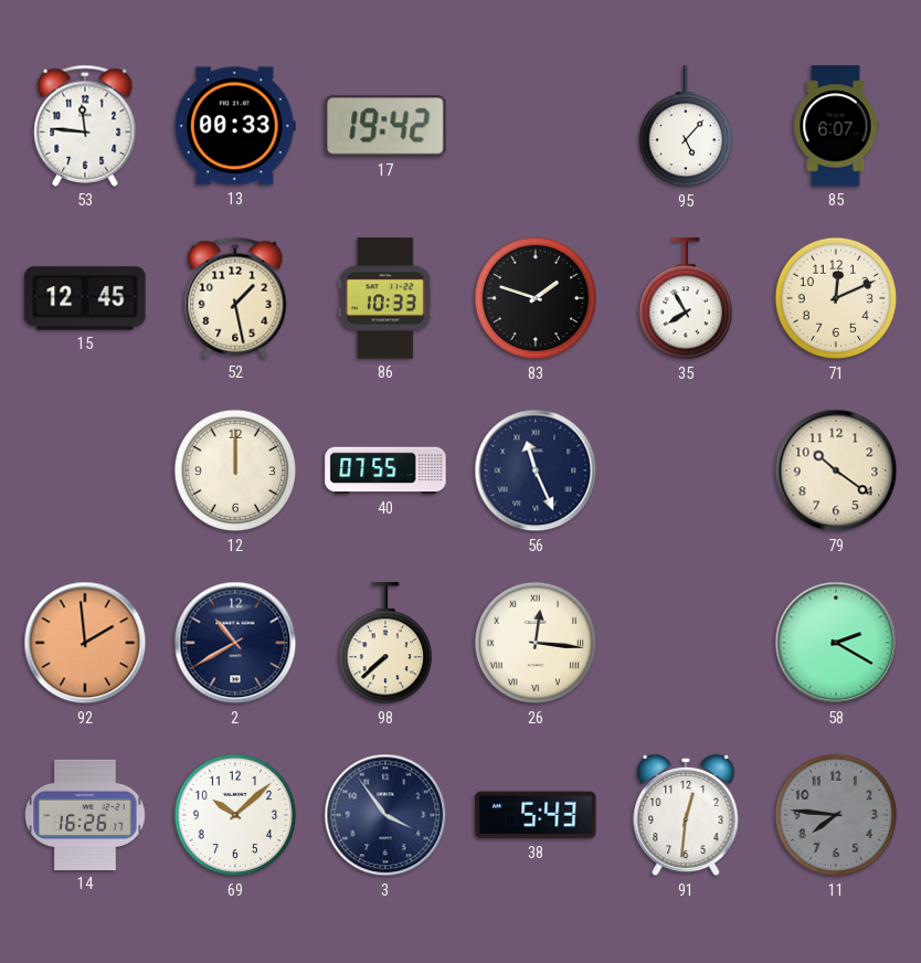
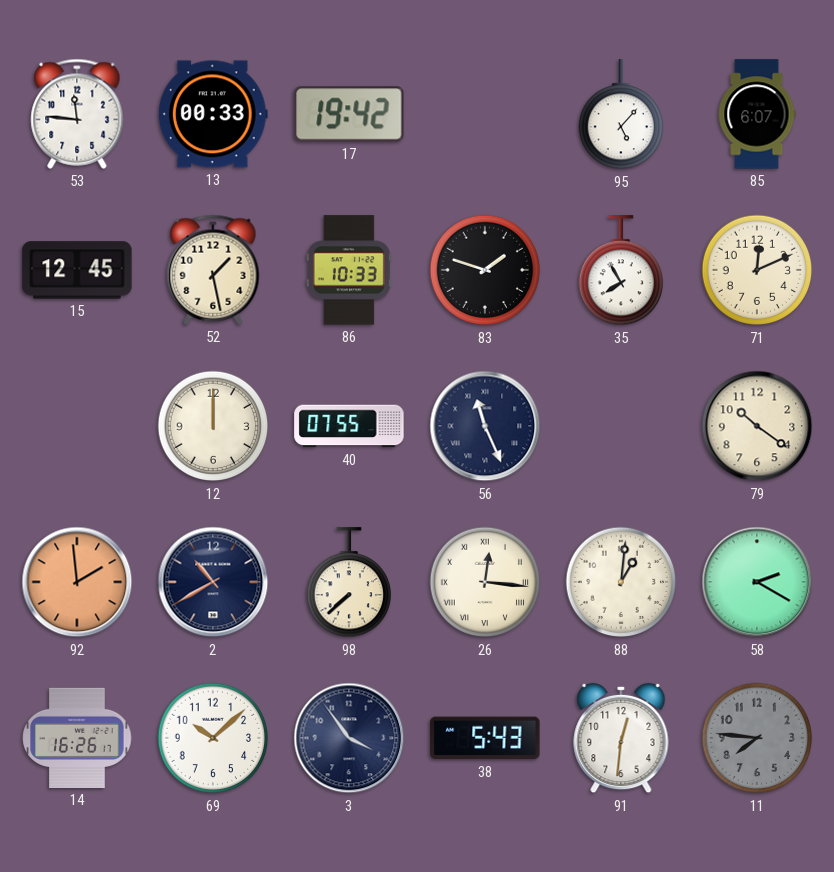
88: none -> 1:01
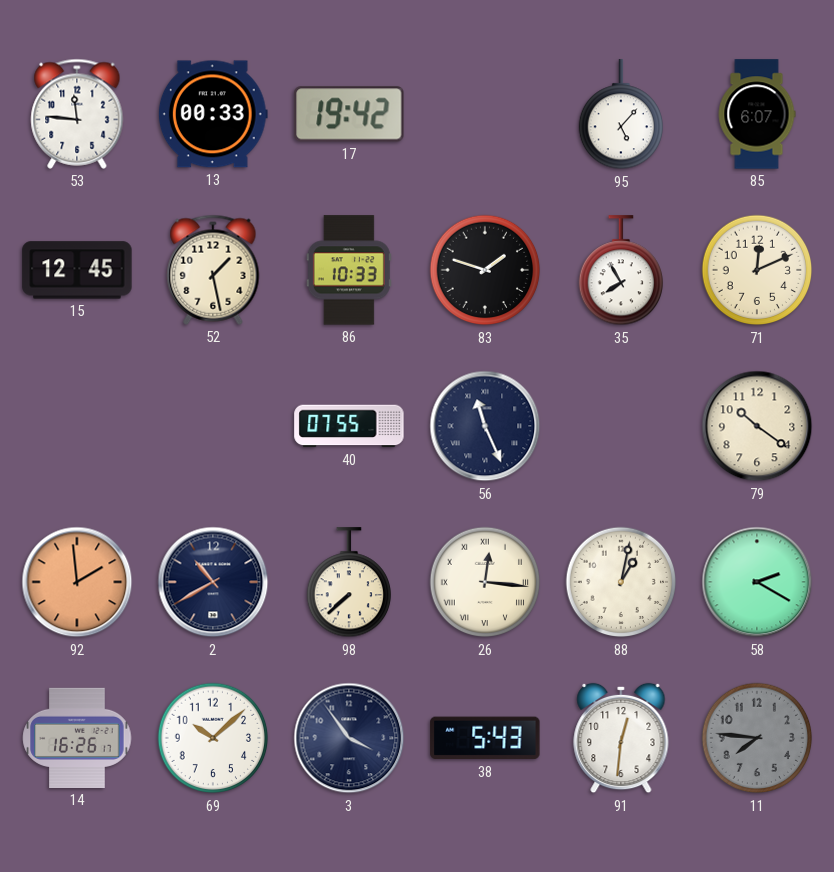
12: 12:00 -> none
88: 1:01 -> 1:02
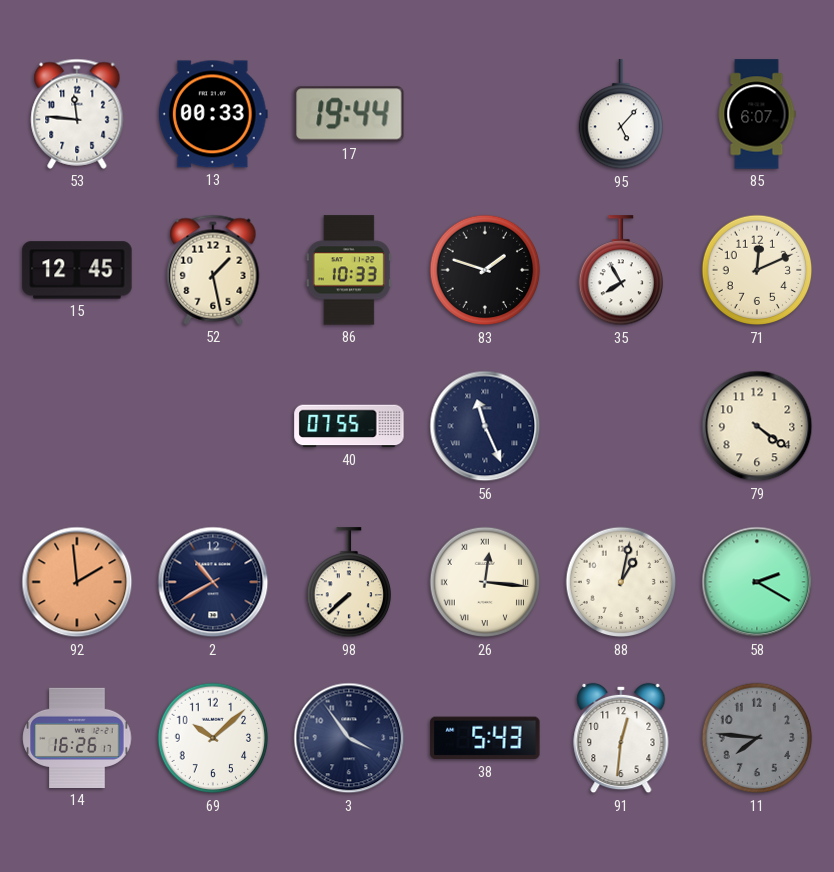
17: 19:42 -> 19:44
79: 10:21 -> 4:21
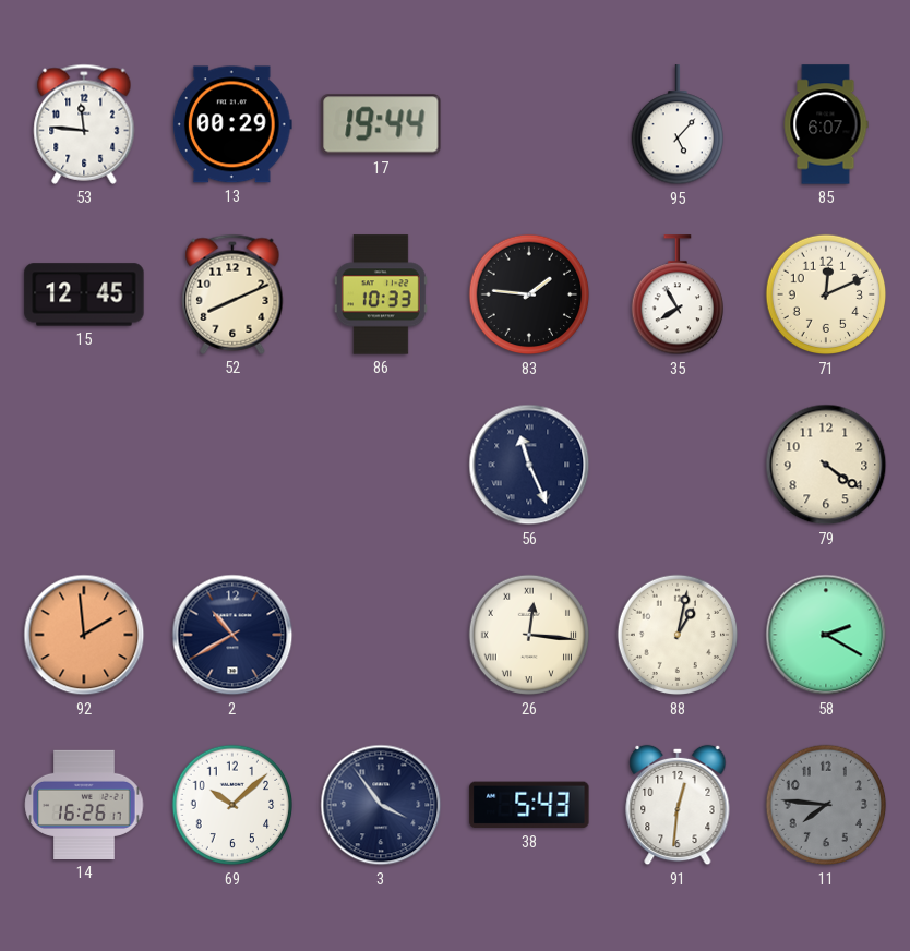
13: 00:33 -> 00:29
52: 1:28 -> 8:11
83: 1:48 -> 1:46
40: 07:55 -> none
98: 7:38 -> none
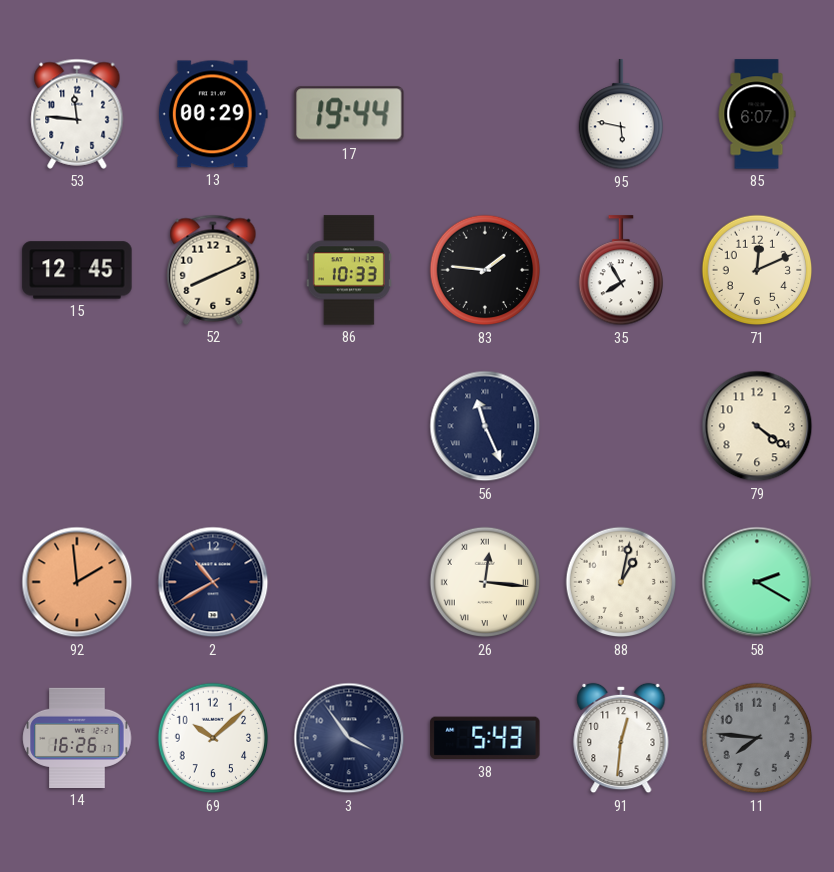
95: 5:07 -> 5:47
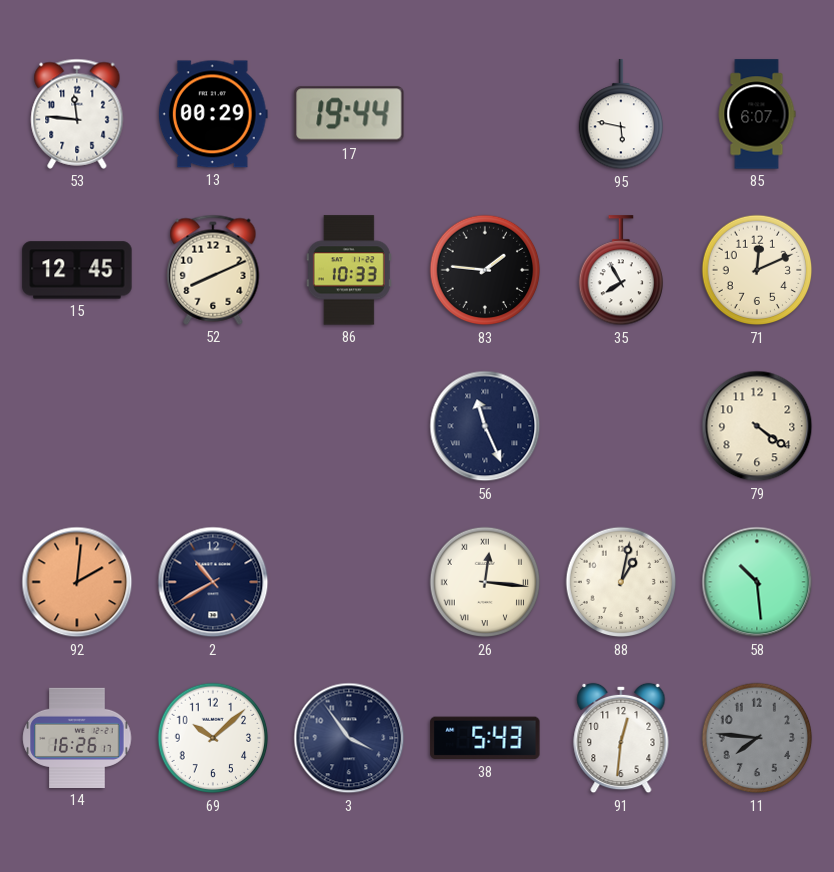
92: 1:59 -> 2:01
58: 2:20 -> 10:29
